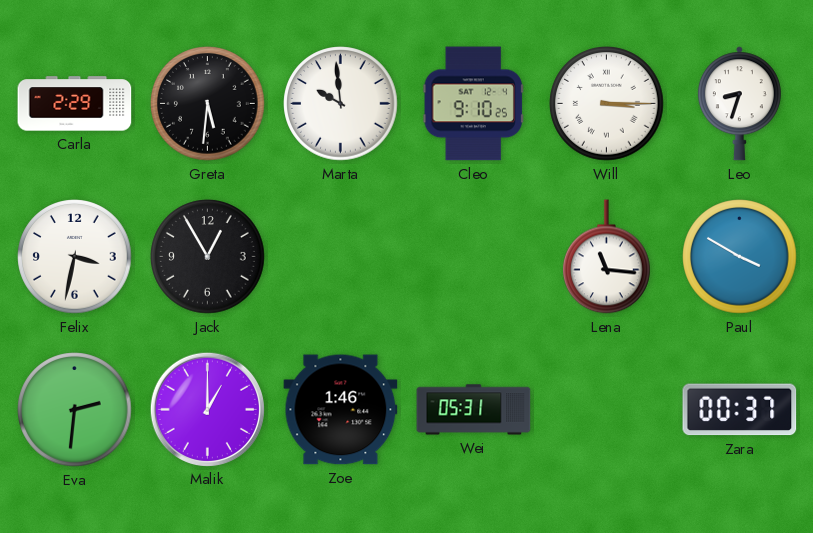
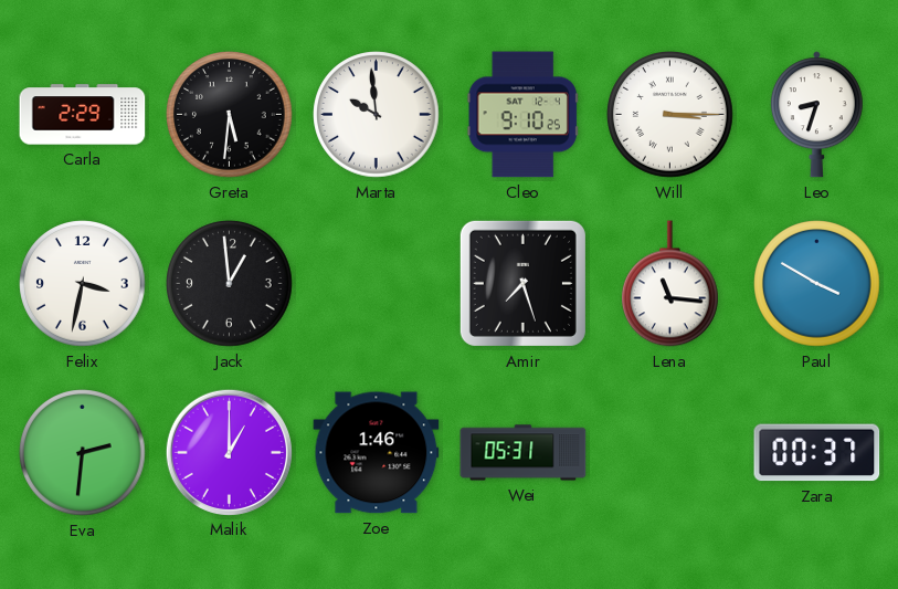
Jack: 12:55 -> 12:59
Amir: none -> 7:27
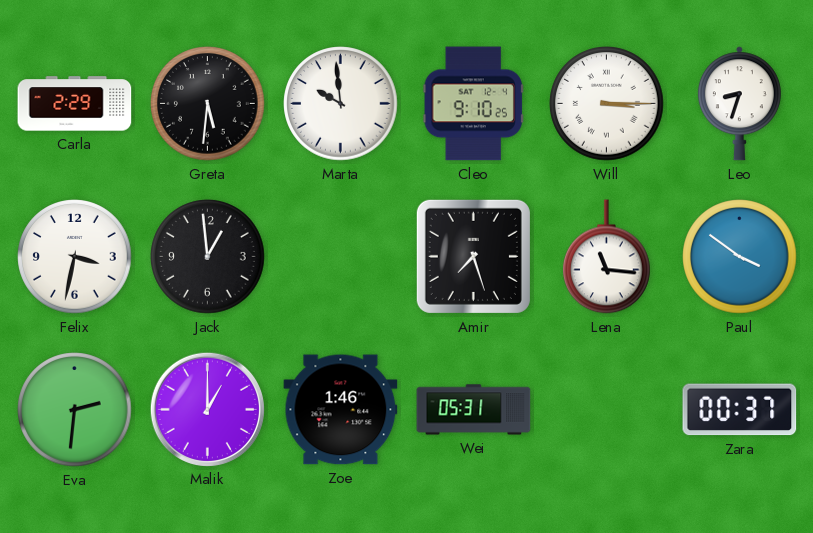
Paul: 3:50 -> 3:51
